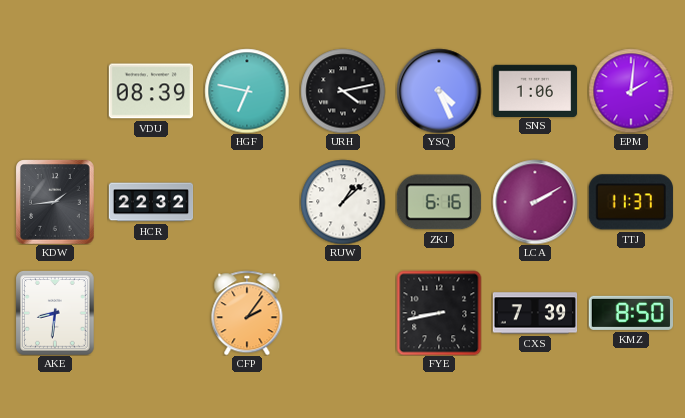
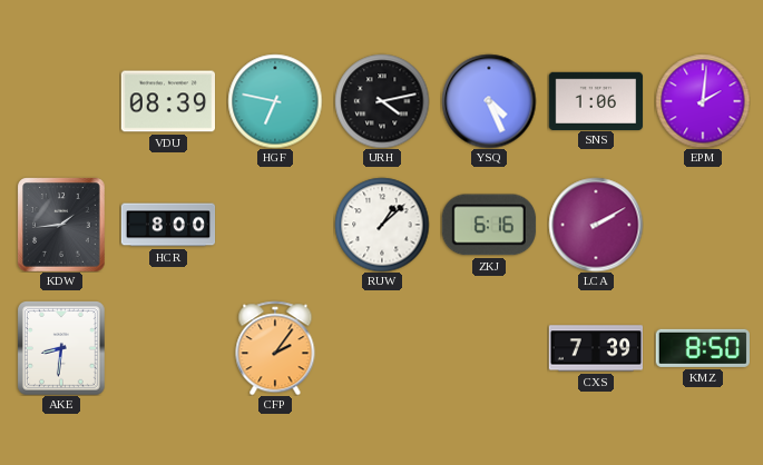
HCR: 22:32 -> 8:00
TTJ: 11:37 -> none
FYE: 8:43 -> none
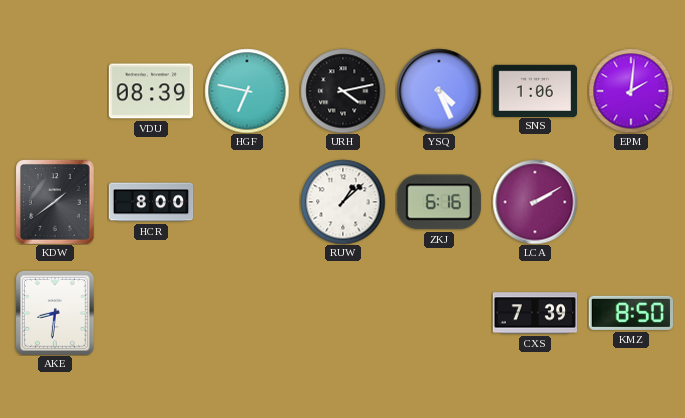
KDW: 1:44 -> 1:39
CFP: 2:06 -> none
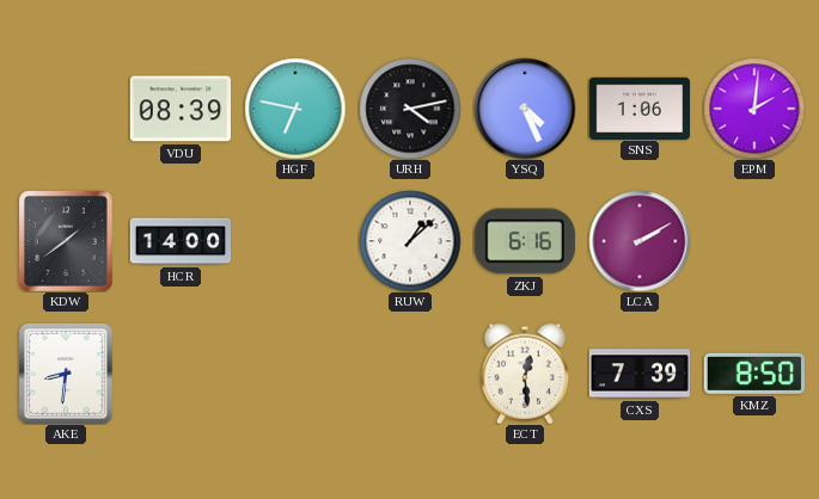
HCR: 8:00 -> 14:00
ECT: none -> 12:29
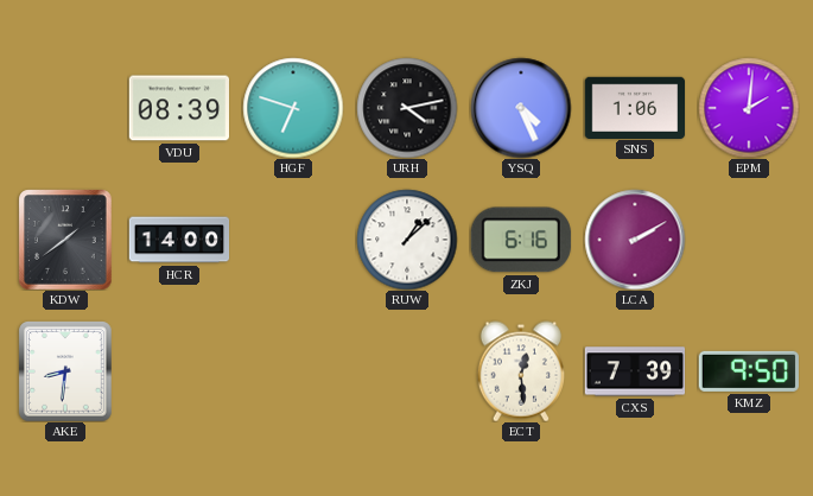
HGF: 6:47 -> 6:48
KMZ: 8:50 -> 9:50
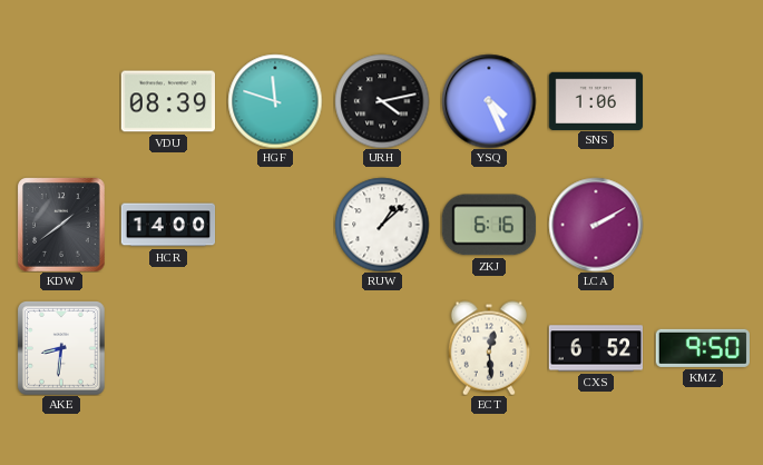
HGF: 6:48 -> 11:48
EPM: 2:01 -> none
CXS: 7:39 -> 6:52
